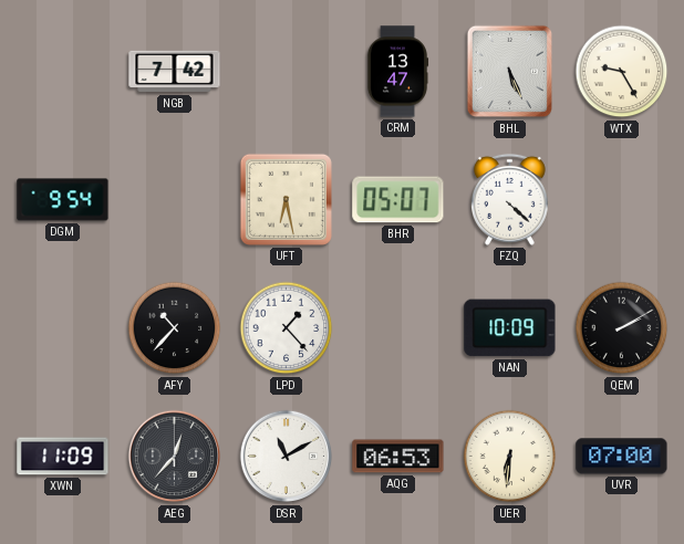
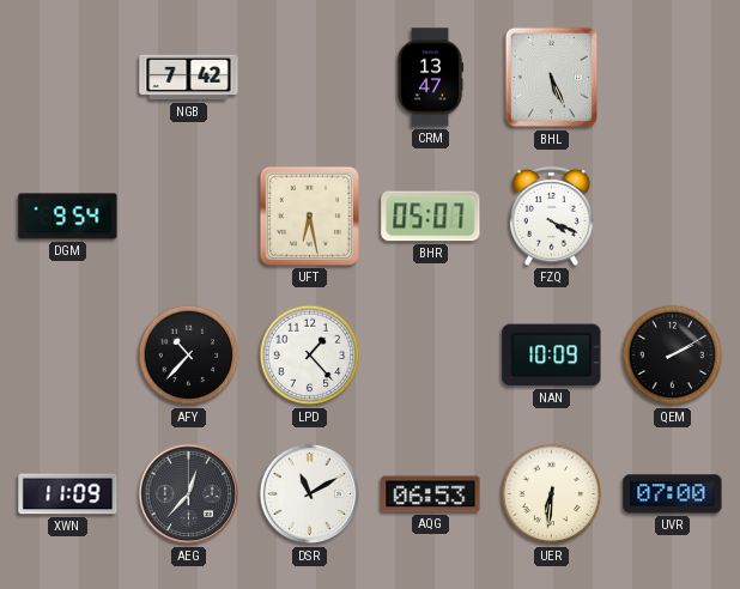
WTX: 9:25 -> none
FZQ: 4:22 -> 4:19
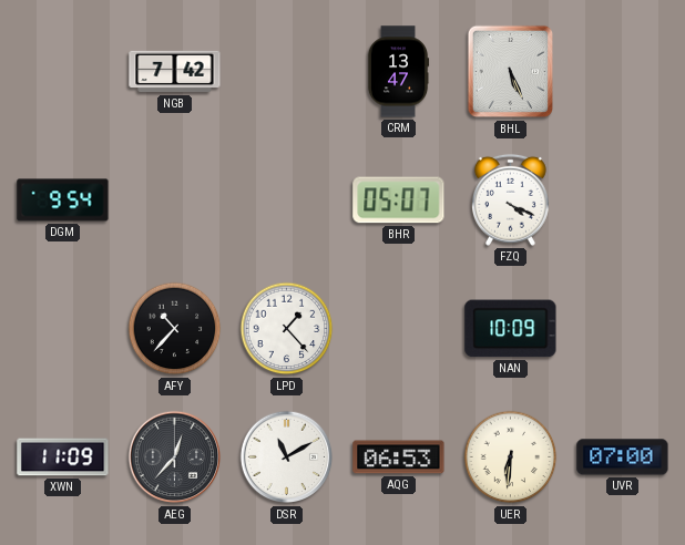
UFT: 6:28 -> none
QEM: 2:10 -> none
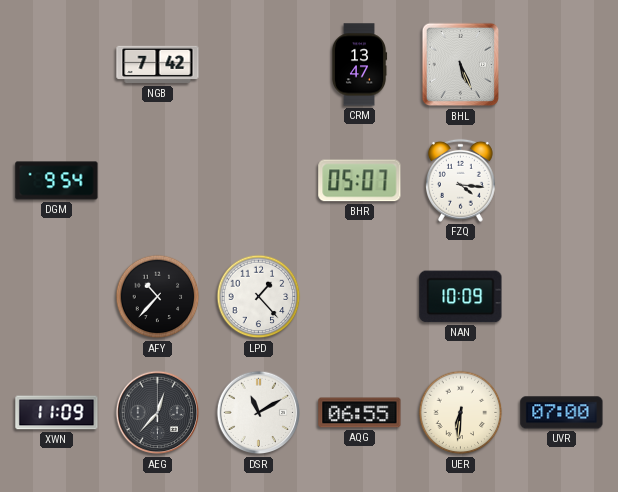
FZQ: 4:19 -> 4:16
AQG: 06:53 -> 06:55
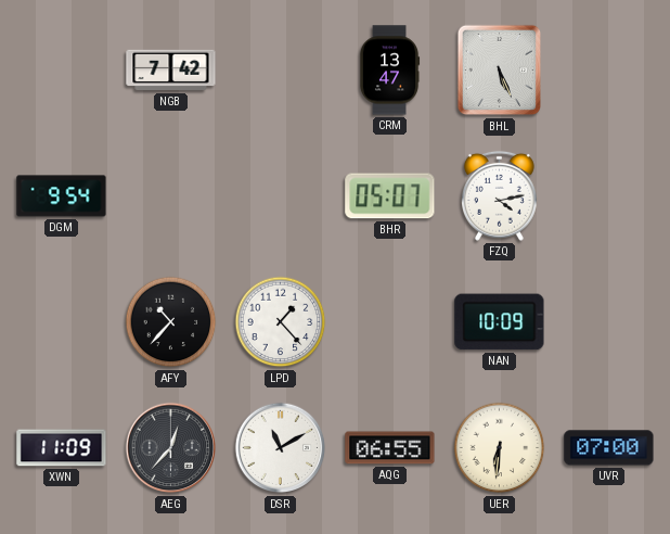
FZQ: 4:16 -> 4:13
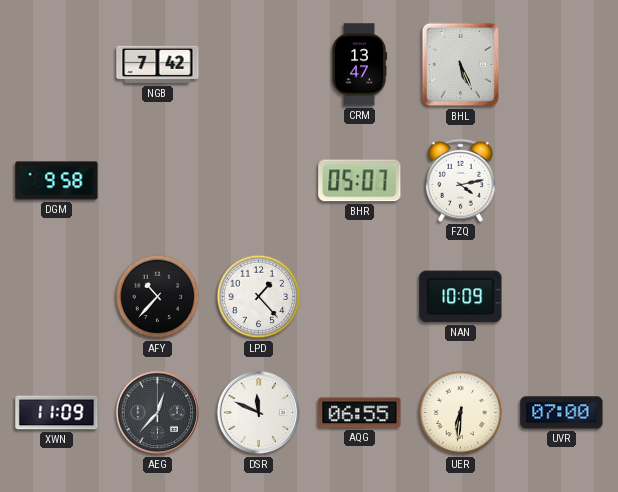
DGM: 9:54 -> 9:58
DSR: 11:10 -> 11:49
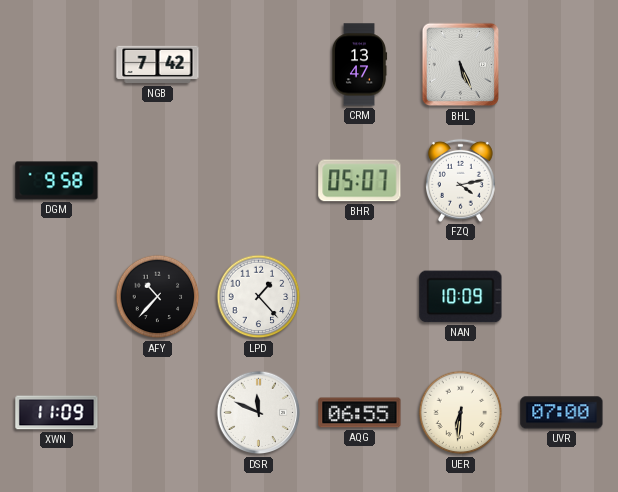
AEG: 12:37 -> none
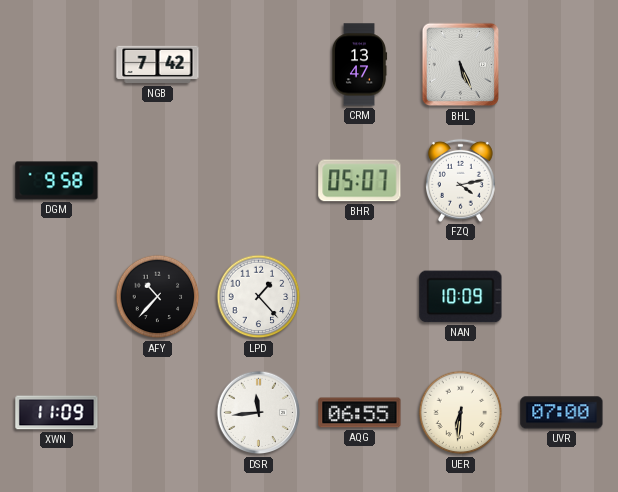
DSR: 11:49 -> 11:44
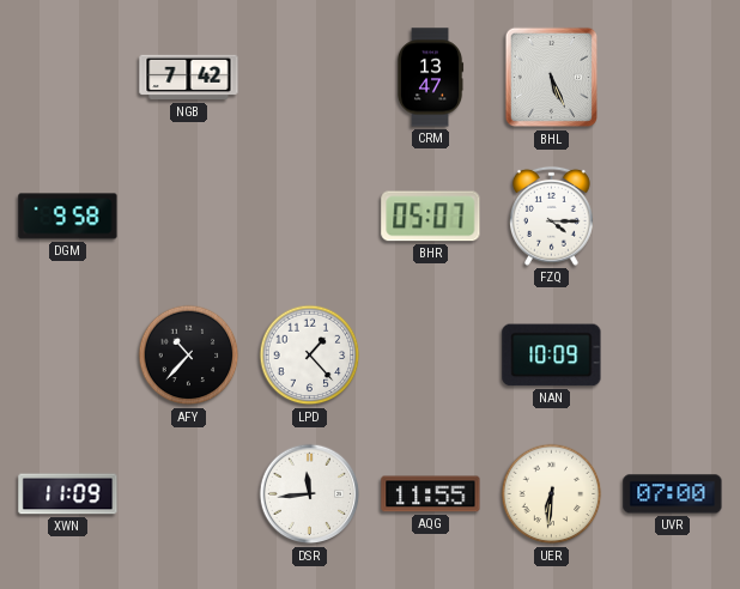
FZQ: 4:13 -> 4:15
AQG: 06:55 -> 11:55
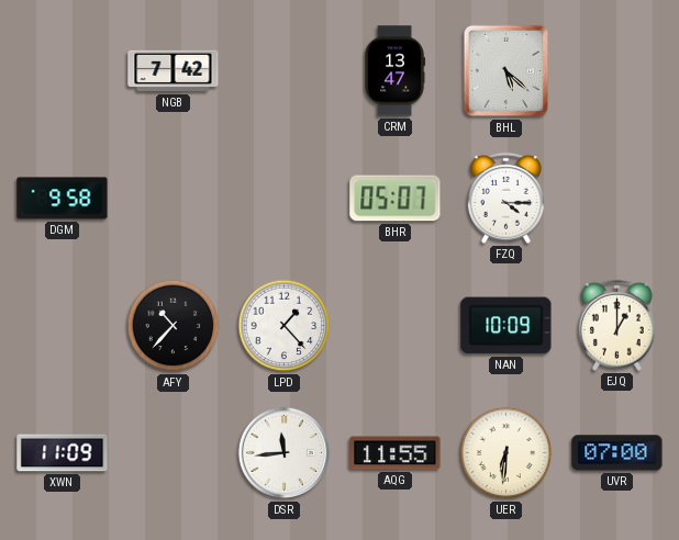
BHL: 5:26 -> 5:22
EJQ: none -> 1:00
